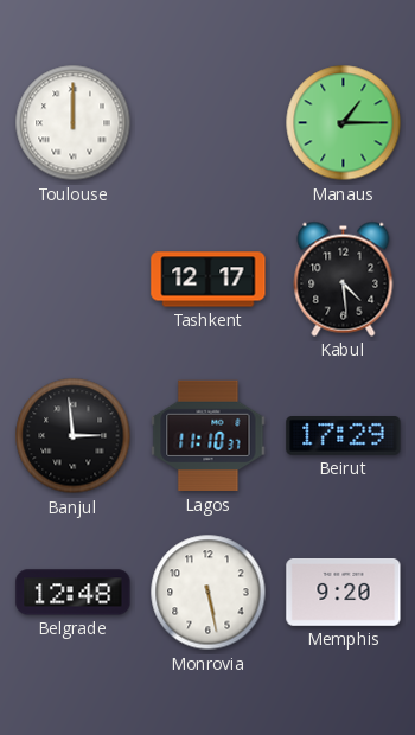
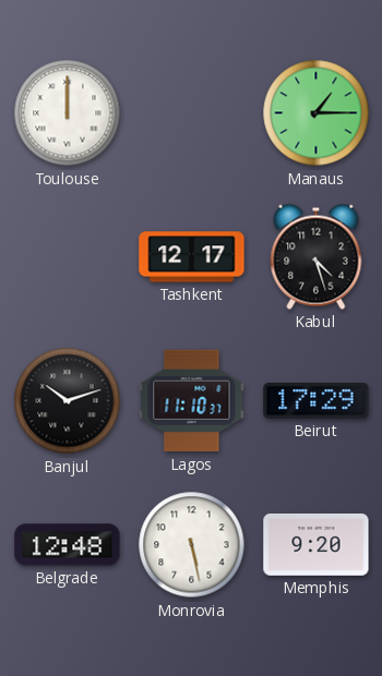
Kabul: 4:29 -> 4:27
Banjul: 2:59 -> 10:12
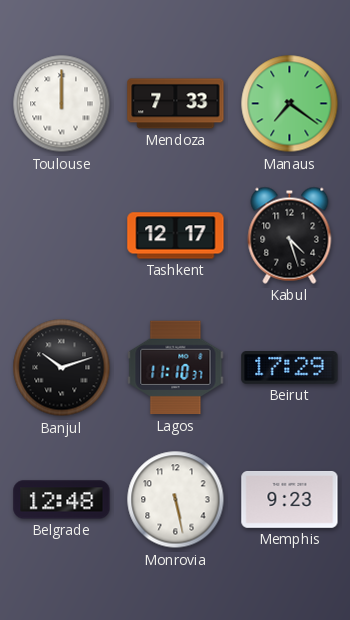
Mendoza: none -> 7:33
Manaus: 1:15 -> 7:21
Memphis: 9:20 -> 9:23
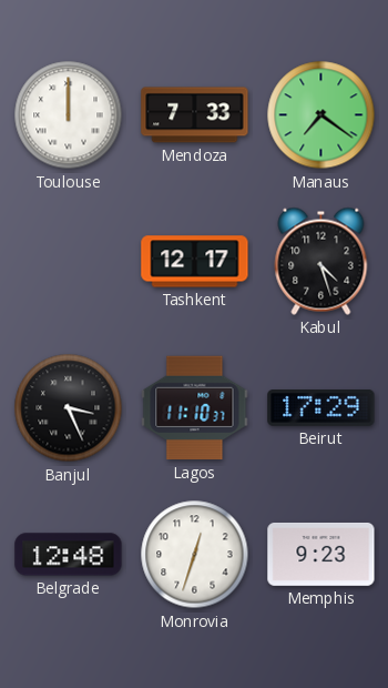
Banjul: 10:12 -> 3:26
Monrovia: 5:28 -> 12:33
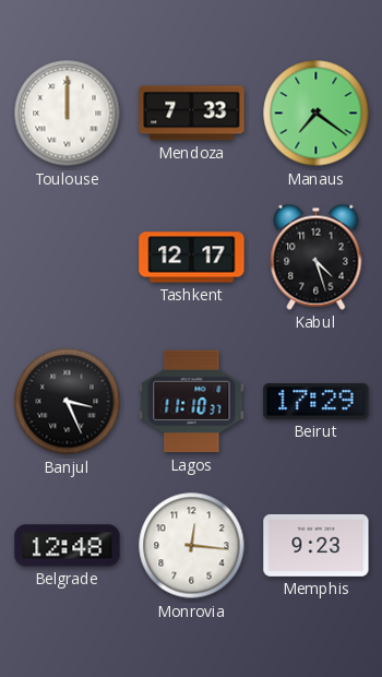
Monrovia: 12:33 -> 12:16
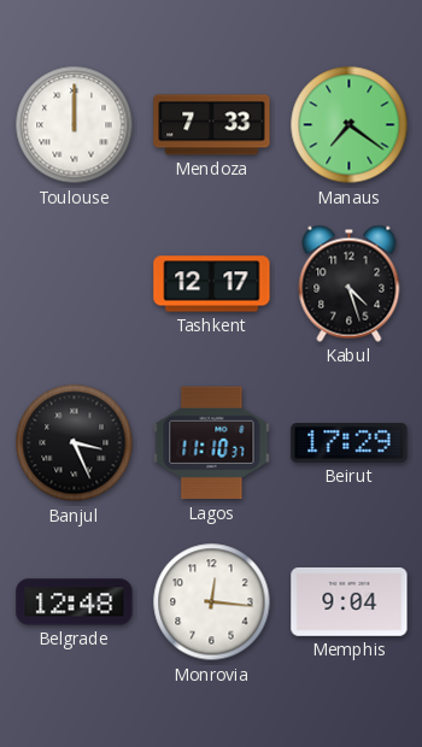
Memphis: 9:23 -> 9:04
